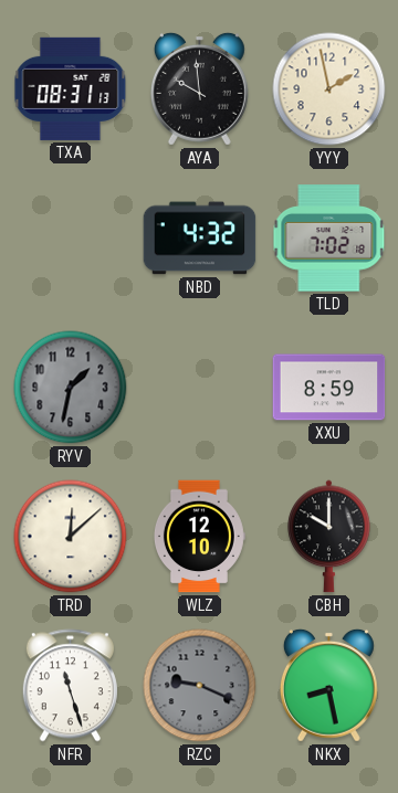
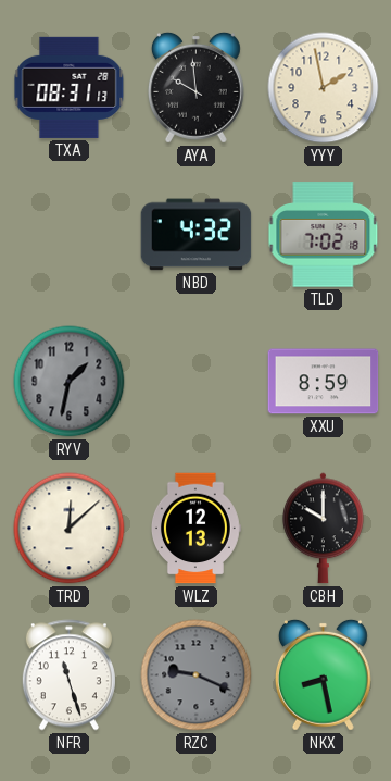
WLZ: 12:10 -> 12:13
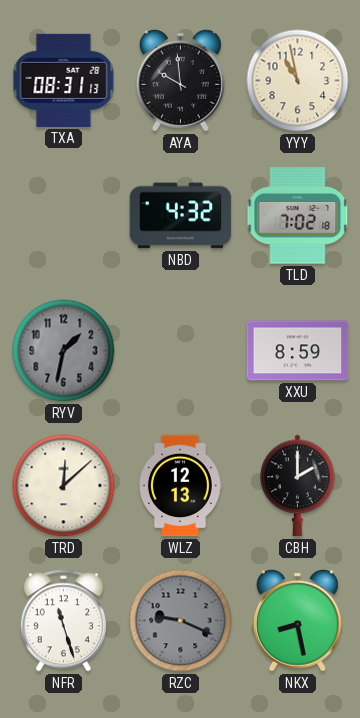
YYY: 1:58 -> 10:58
CBH: 10:00 -> 2:00
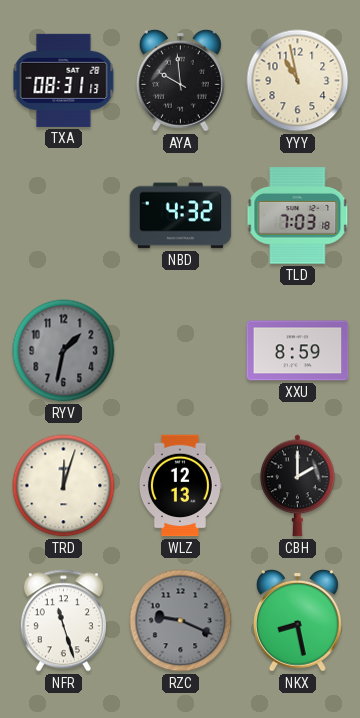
TLD: 7:02 -> 7:03
TRD: 12:08 -> 12:03
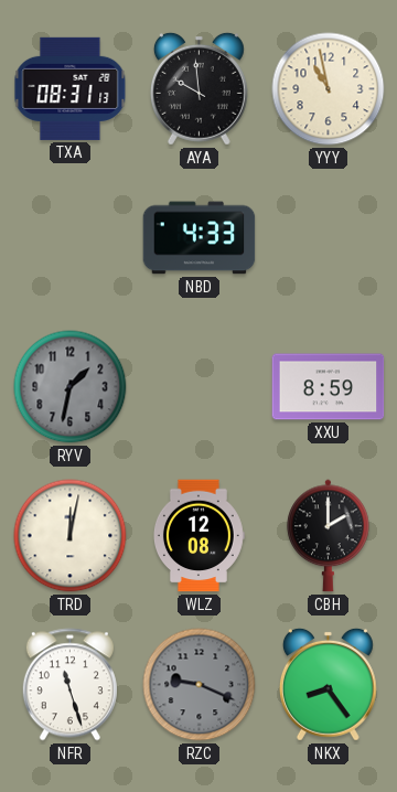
NBD: 4:32 -> 4:33
TLD: 7:03 -> none
TRD: 12:03 -> 12:02
WLZ: 12:13 -> 12:08
NKX: 8:28 -> 8:24
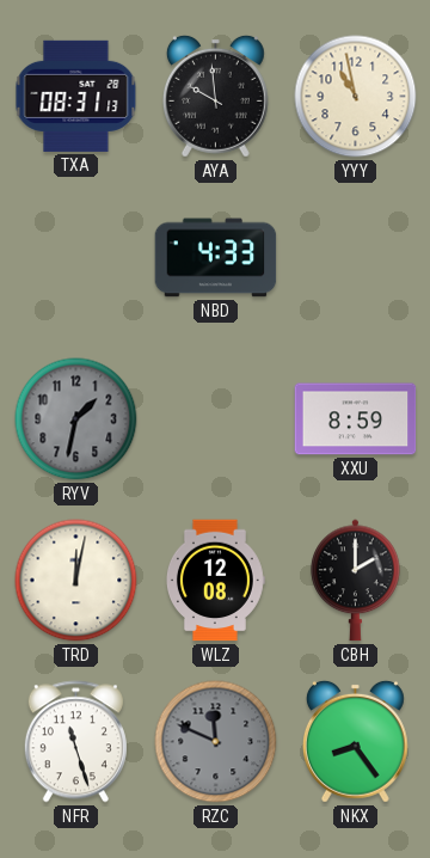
RZC: 9:19 -> 11:49
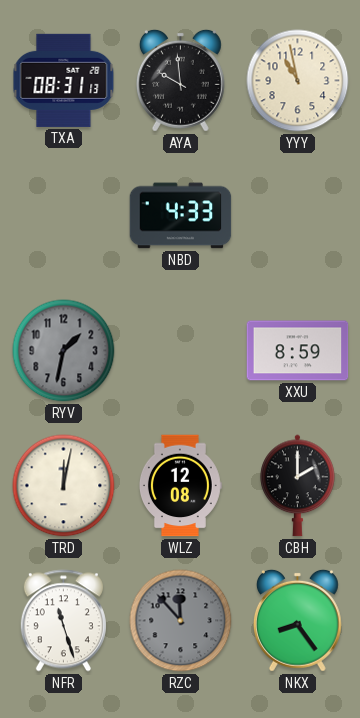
RZC: 11:49 -> 11:53
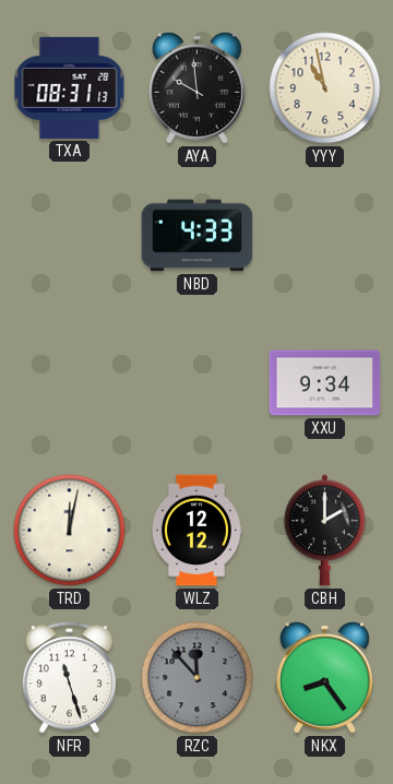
RYV: 1:32 -> none
XXU: 8:59 -> 9:34
WLZ: 12:08 -> 12:12
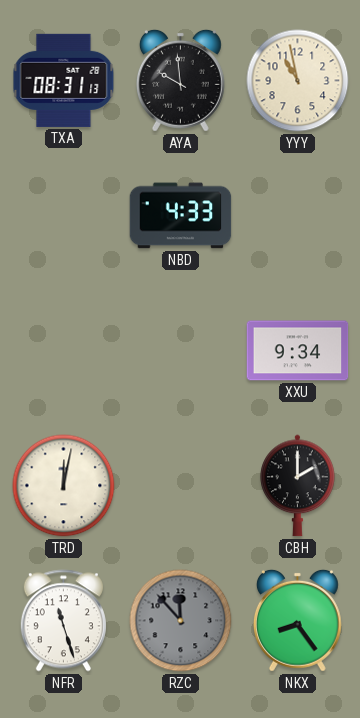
WLZ: 12:12 -> none
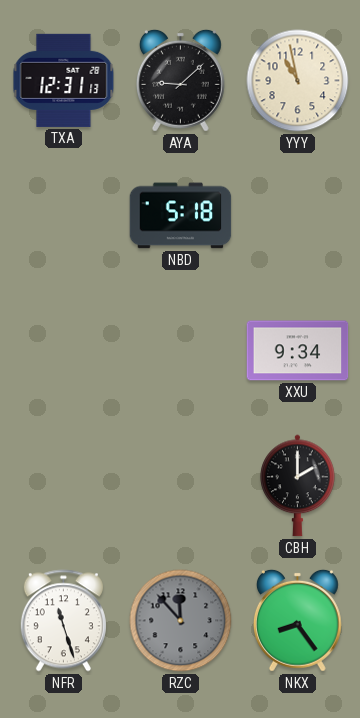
TXA: 08:31 -> 12:31
AYA: 9:59 -> 9:08
NBD: 4:33 -> 5:18
TRD: 12:02 -> none
